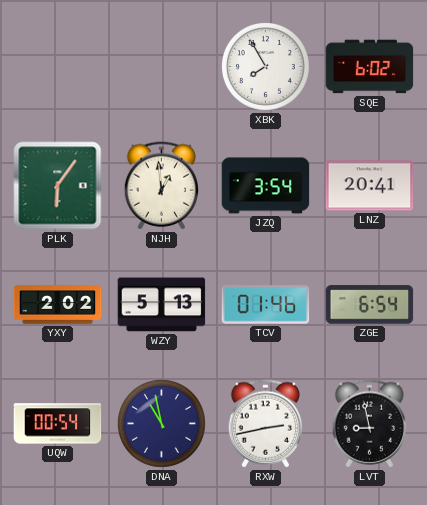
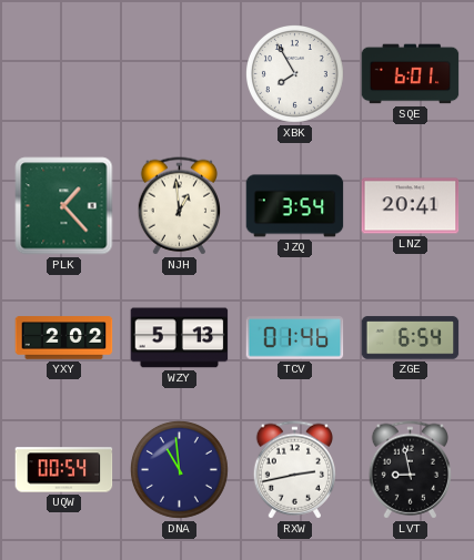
SQE: 6:02 -> 6:01
PLK: 6:06 -> 1:23
DNA: 10:58 -> 10:59
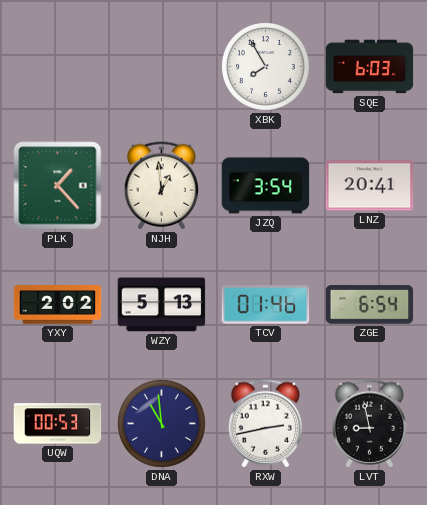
SQE: 6:01 -> 6:03
UQW: 00:54 -> 00:53
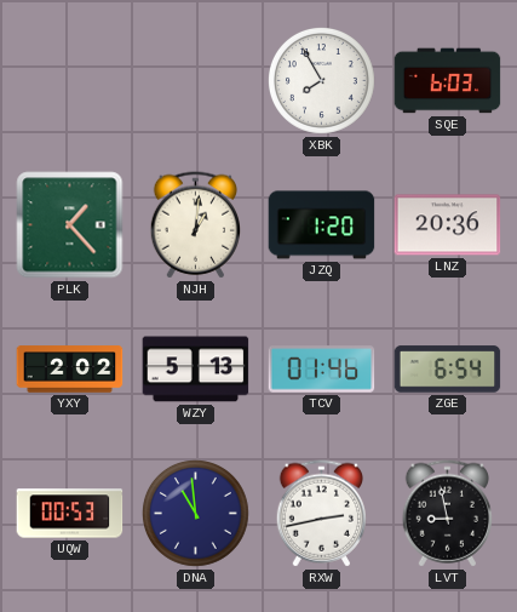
NJH: 12:59 -> 1:01
JZQ: 3:54 -> 1:20
LNZ: 20:41 -> 20:36
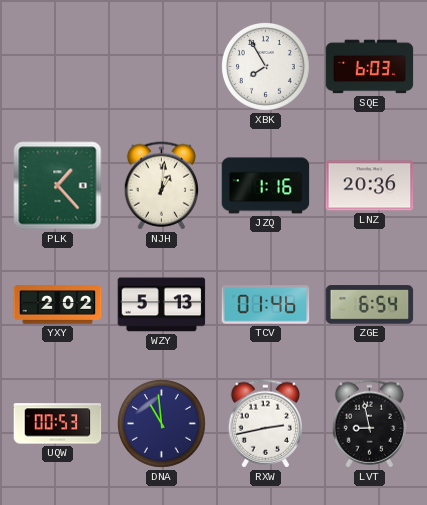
JZQ: 1:20 -> 1:16
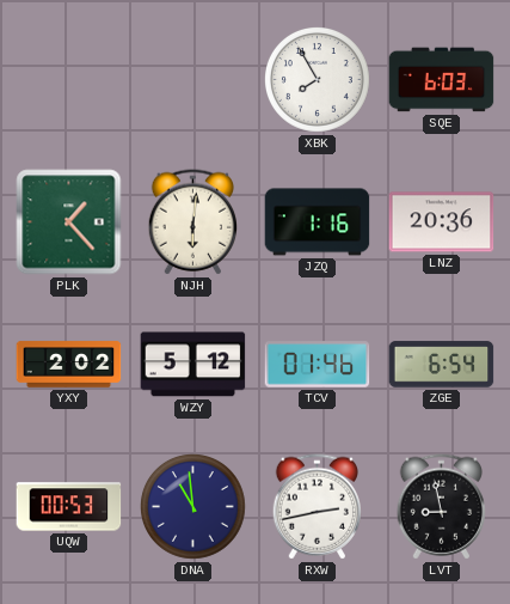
NJH: 1:01 -> 6:01
WZY: 5:13 -> 5:12
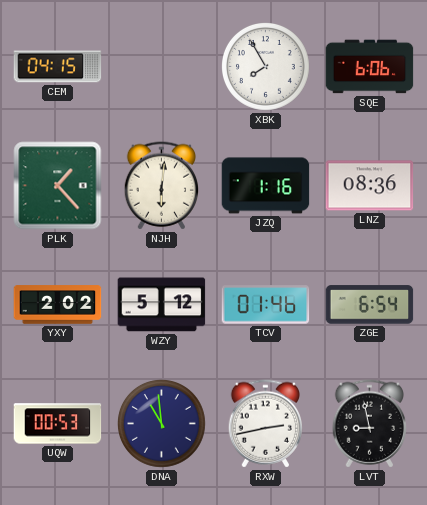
CEM: none -> 04:15
SQE: 6:03 -> 6:06
LNZ: 20:36 -> 08:36
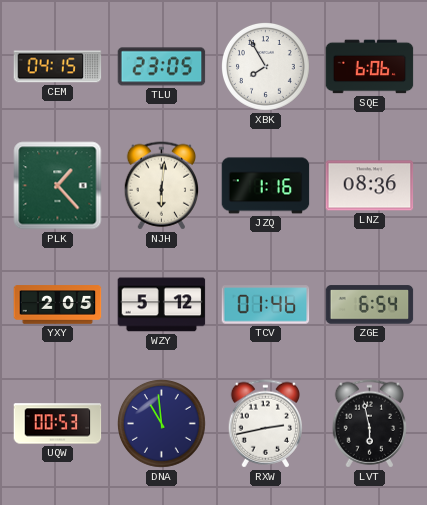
TLU: none -> 23:05
YXY: 2:02 -> 2:05
LVT: 8:58 -> 5:58
